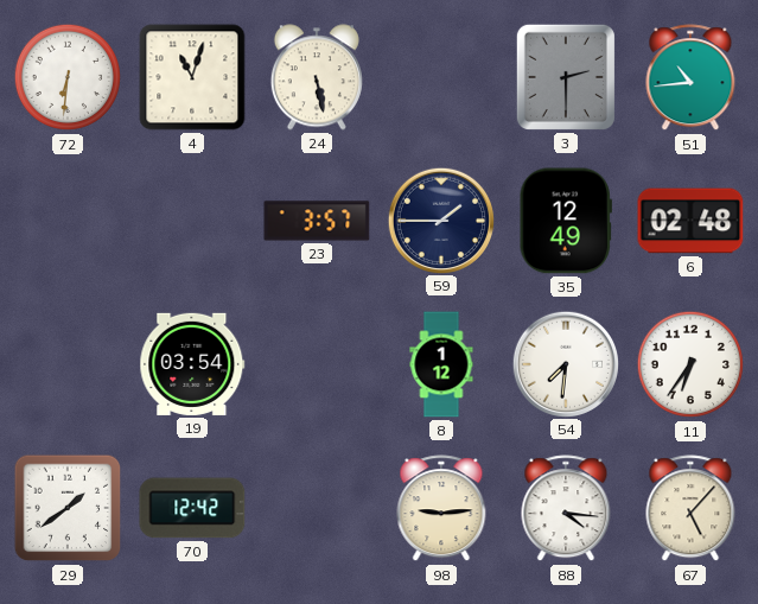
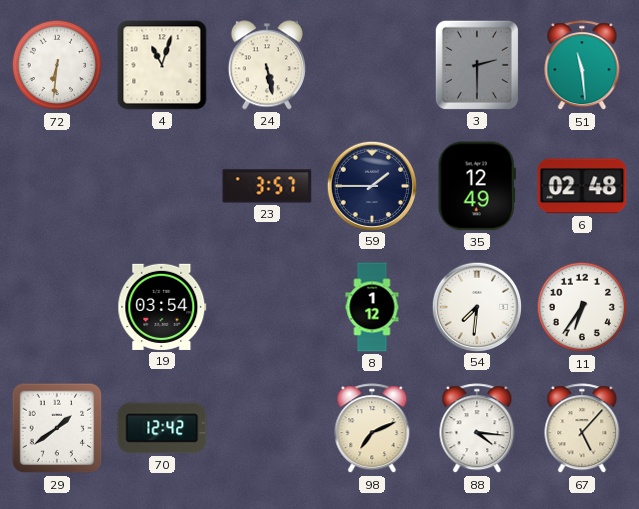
51: 10:44 -> 11:29
98: 9:14 -> 7:11
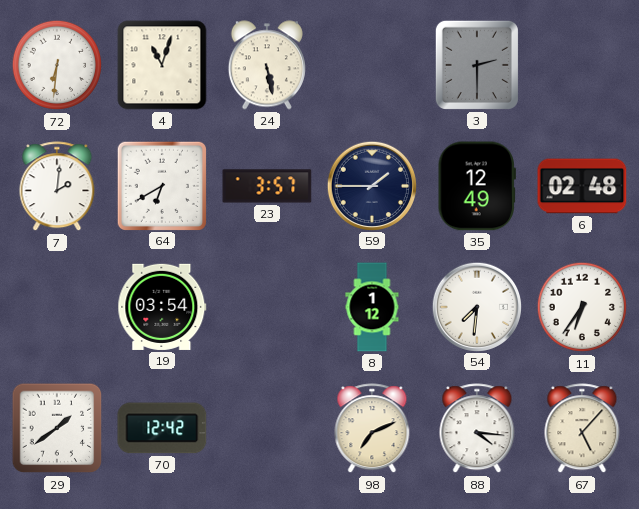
51: 11:29 -> none
7: none -> 2:01
64: none -> 6:40
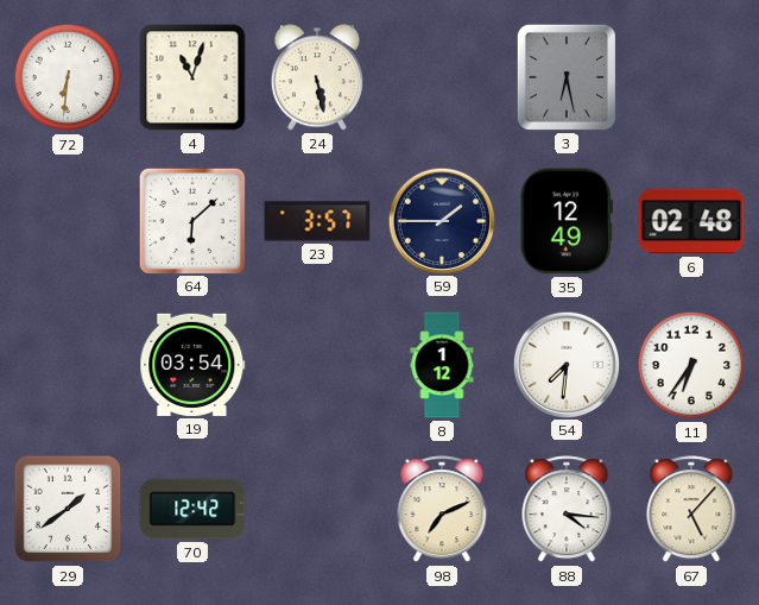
3: 2:30 -> 6:28
7: 2:01 -> none
64: 6:40 -> 6:08
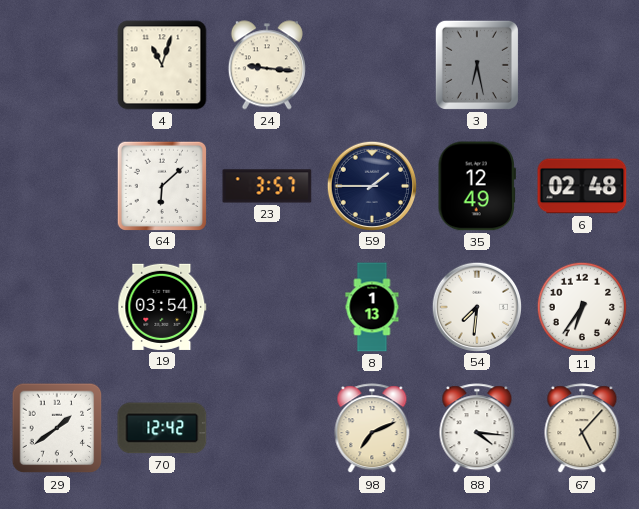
72: 6:31 -> none
24: 5:28 -> 9:16
8: 1:12 -> 1:13
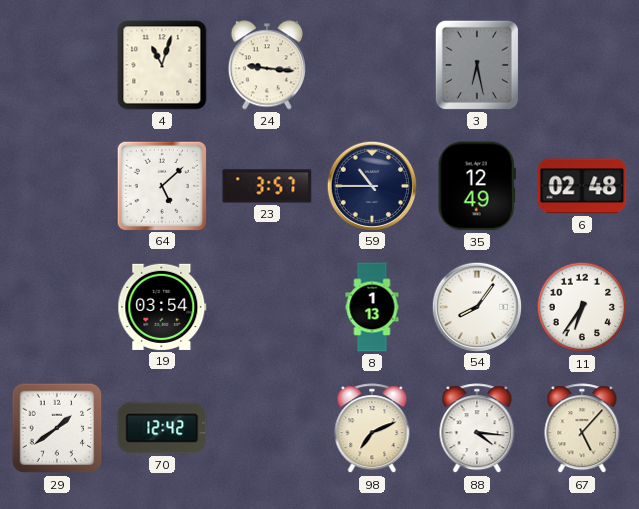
64: 6:08 -> 5:08
59: 1:45 -> 10:45
54: 7:31 -> 8:06
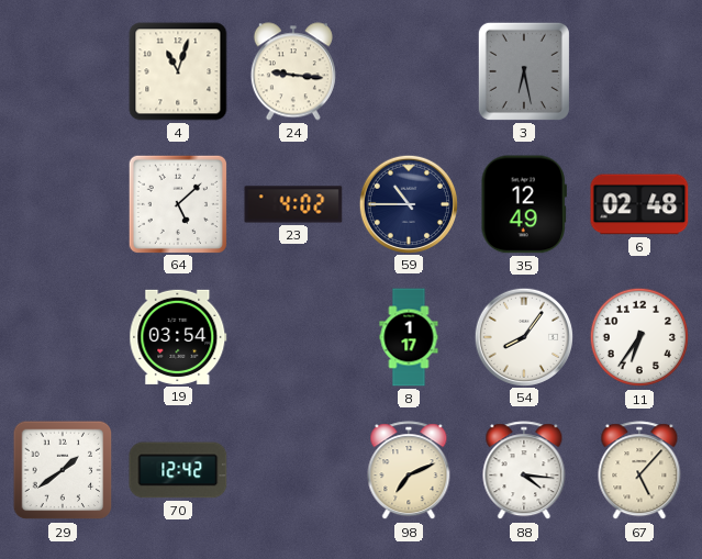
23: 3:57 -> 4:02
8: 1:13 -> 1:17
